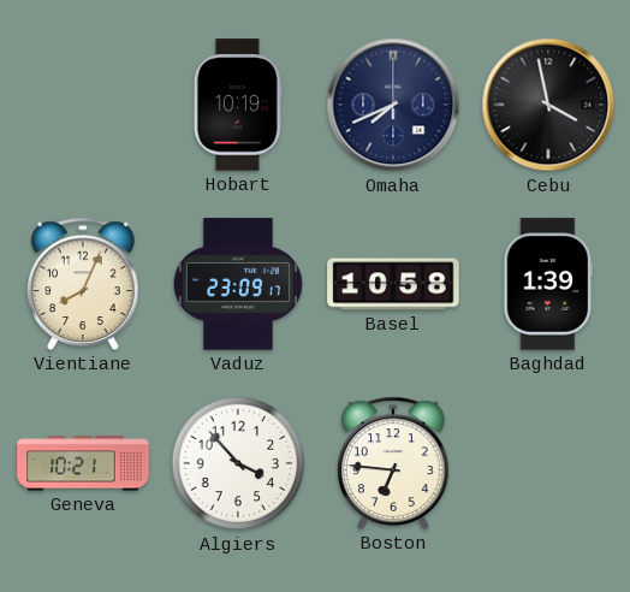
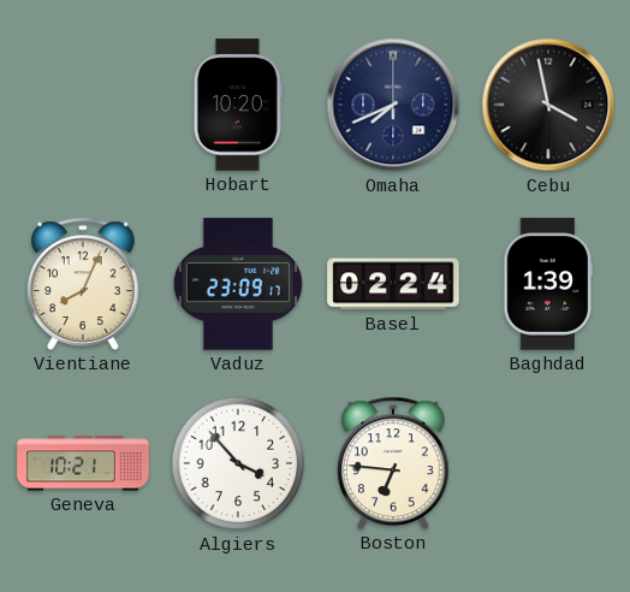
Hobart: 10:19 -> 10:20
Basel: 10:58 -> 02:24
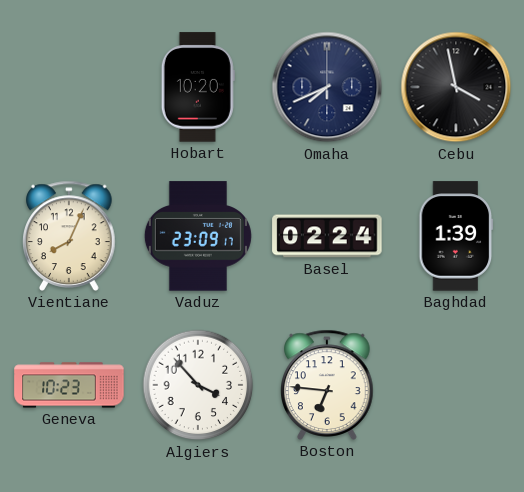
Geneva: 10:21 -> 10:23
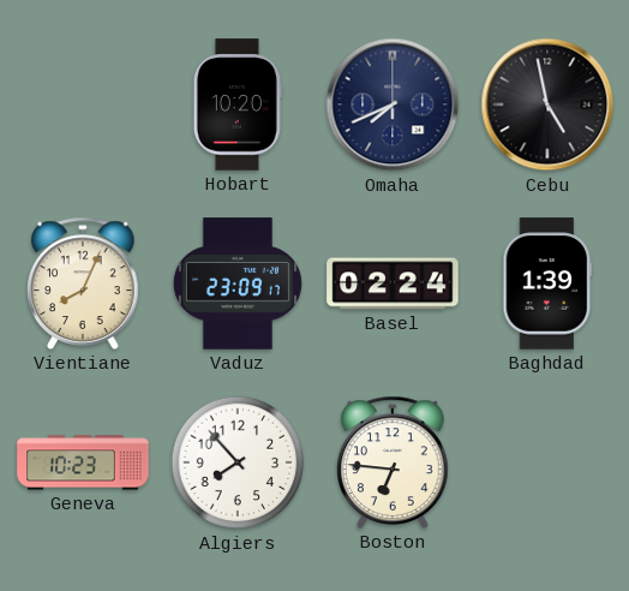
Cebu: 3:58 -> 4:58
Algiers: 3:53 -> 7:53
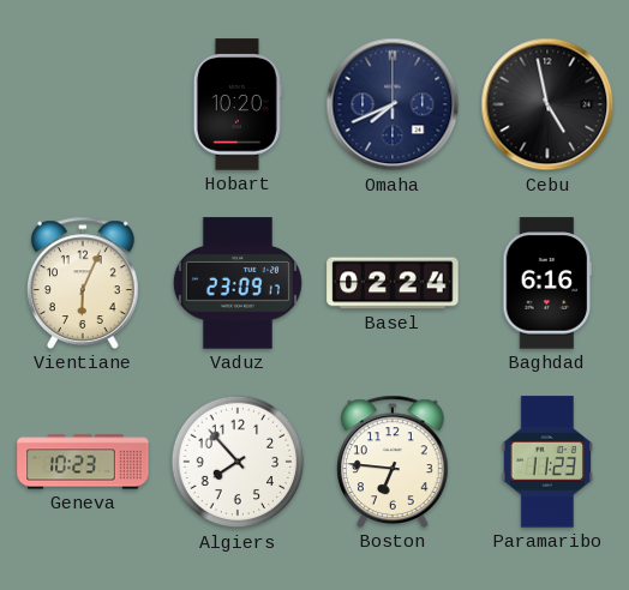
Vientiane: 8:04 -> 6:04
Baghdad: 1:39 -> 6:16
Paramaribo: none -> 11:23
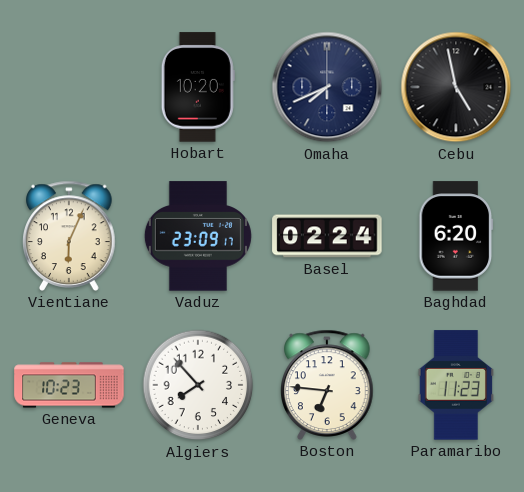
Baghdad: 6:16 -> 6:20
